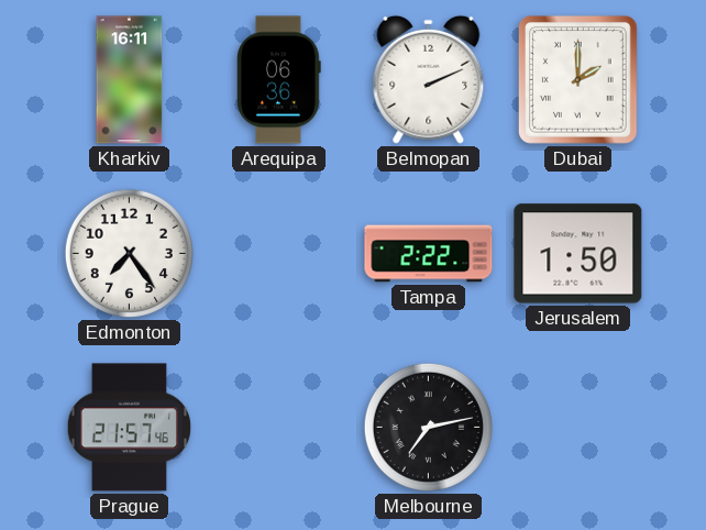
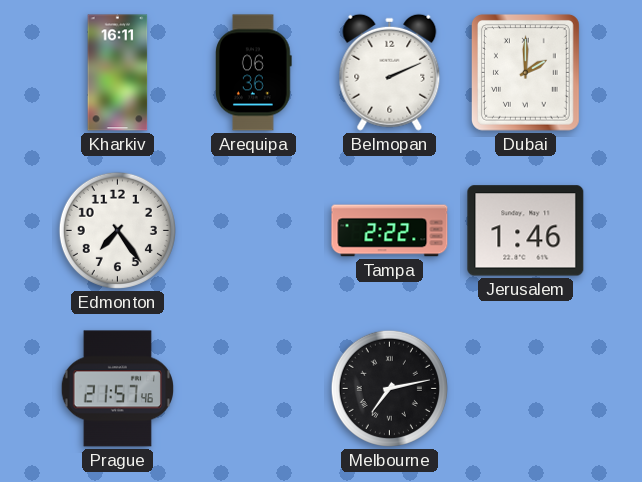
Jerusalem: 1:50 -> 1:46
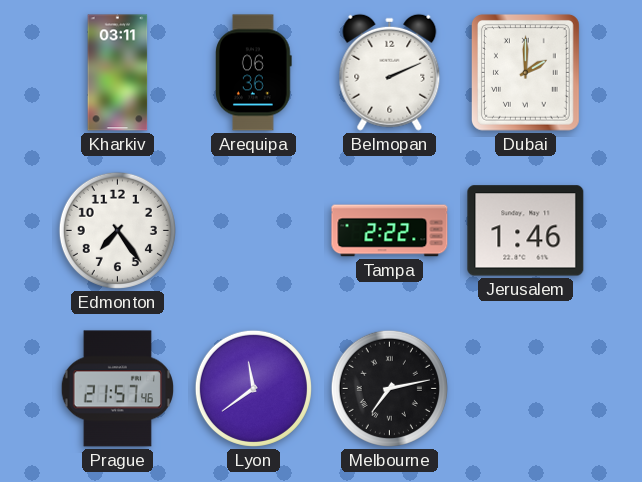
Kharkiv: 16:11 -> 03:11
Lyon: none -> 11:39
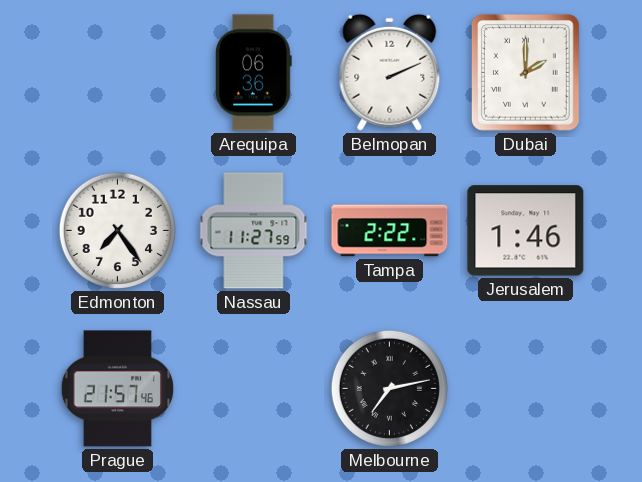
Kharkiv: 03:11 -> none
Nassau: none -> 11:27
Lyon: 11:39 -> none
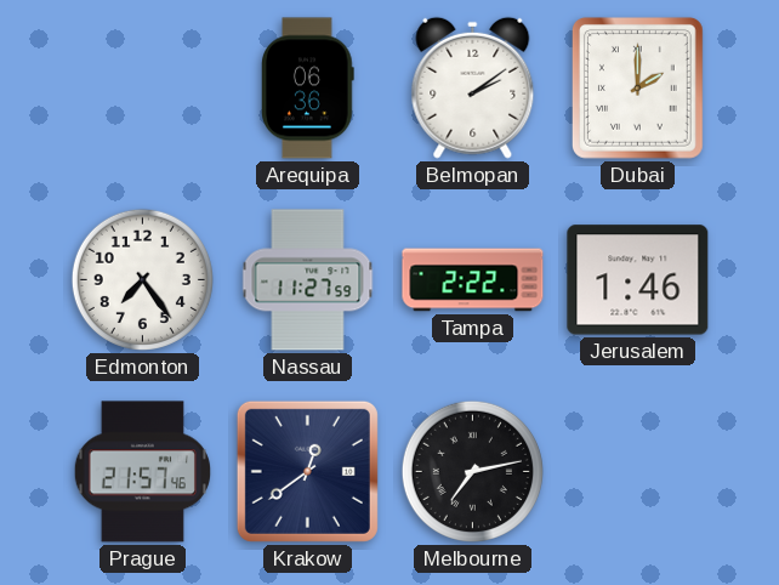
Belmopan: 2:11 -> 2:09
Krakow: none -> 12:39
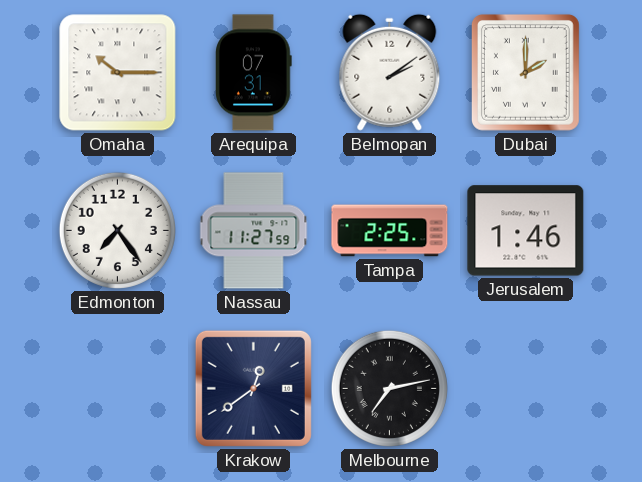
Omaha: none -> 10:15
Arequipa: 06:36 -> 07:31
Tampa: 2:22 -> 2:25
Prague: 21:57 -> none
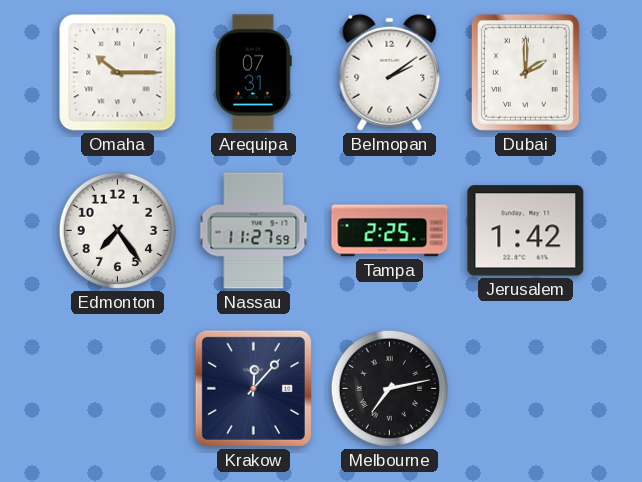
Jerusalem: 1:46 -> 1:42
Krakow: 12:39 -> 12:07
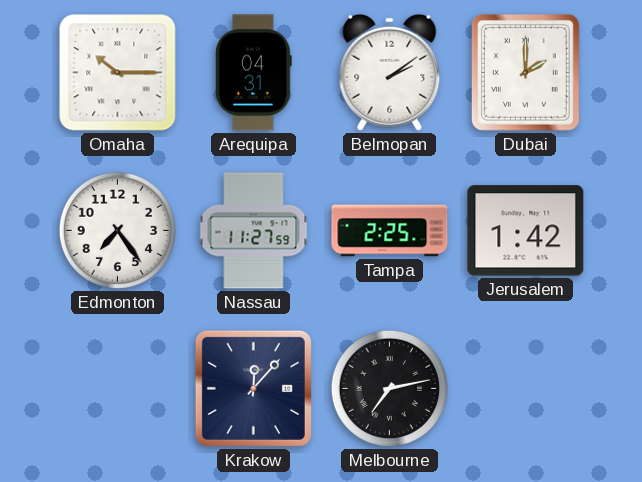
Arequipa: 07:31 -> 04:31
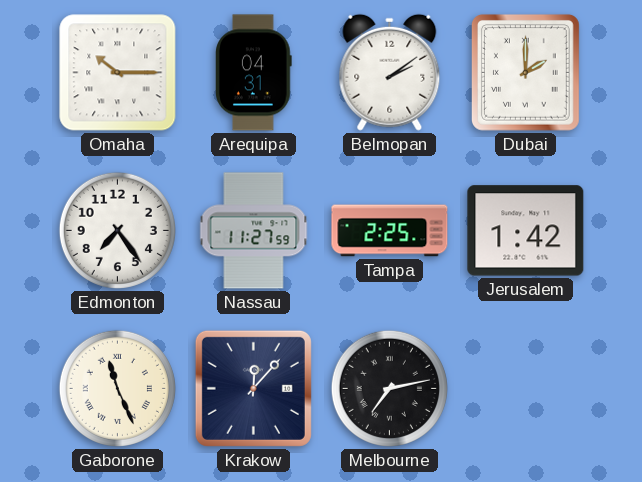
Gaborone: none -> 11:26
